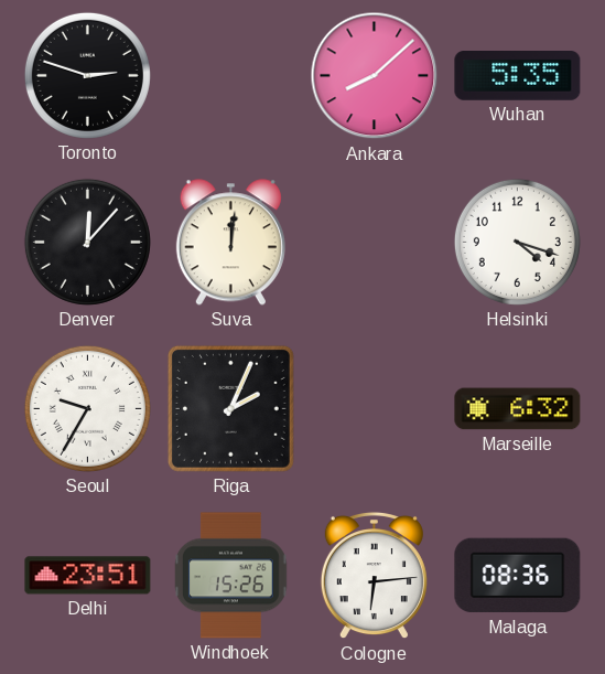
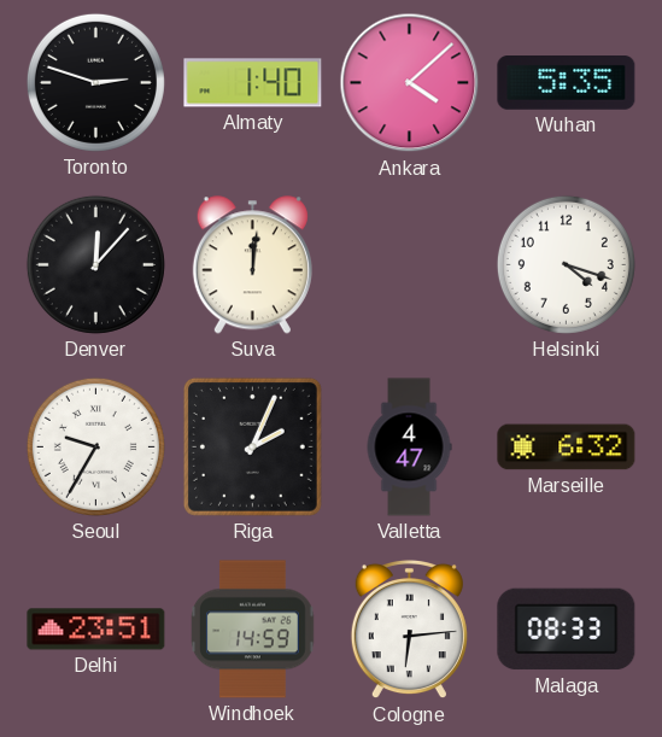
Almaty: none -> 1:40
Ankara: 8:08 -> 4:08
Valletta: none -> 4:47
Windhoek: 15:26 -> 14:59
Malaga: 08:36 -> 08:33
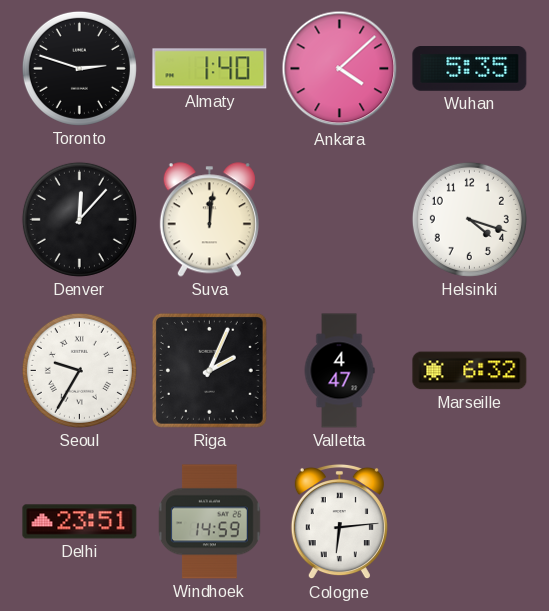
Malaga: 08:33 -> none
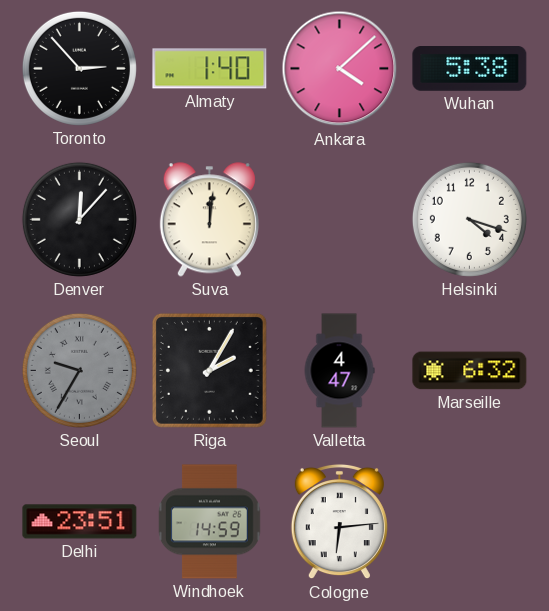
Toronto: 2:48 -> 2:53
Wuhan: 5:35 -> 5:38
Seoul dial: white -> grey
Riga: 2:04 -> 2:05
